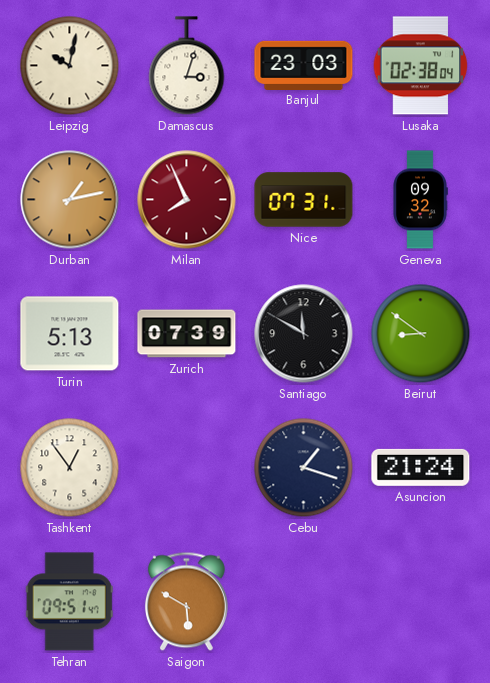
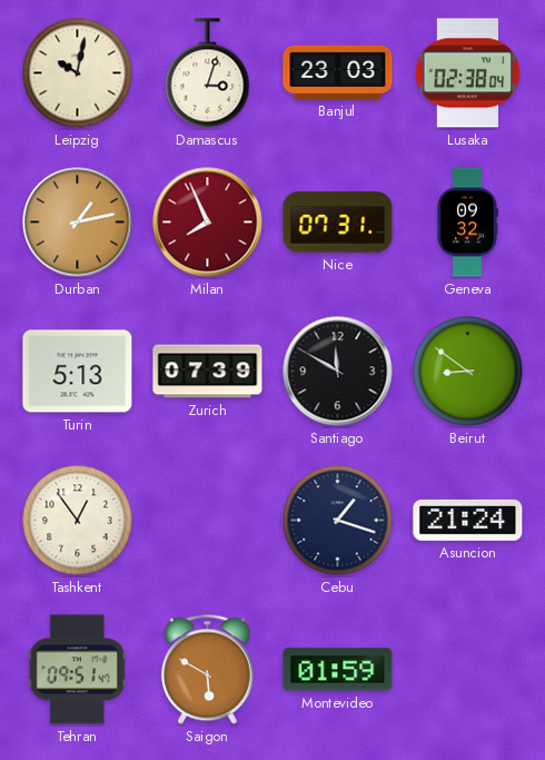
Montevideo: none -> 01:59
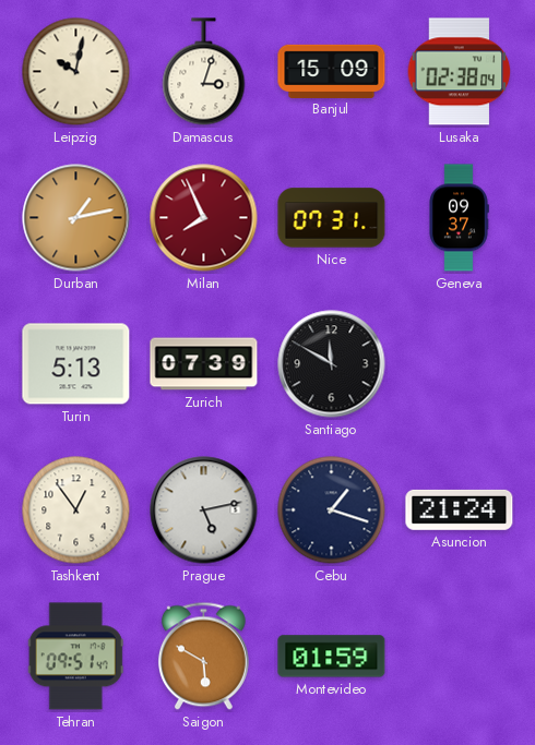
Banjul: 23:03 -> 15:09
Geneva: 09:32 -> 09:37
Beirut: 8:51 -> none
Prague: none -> 5:13
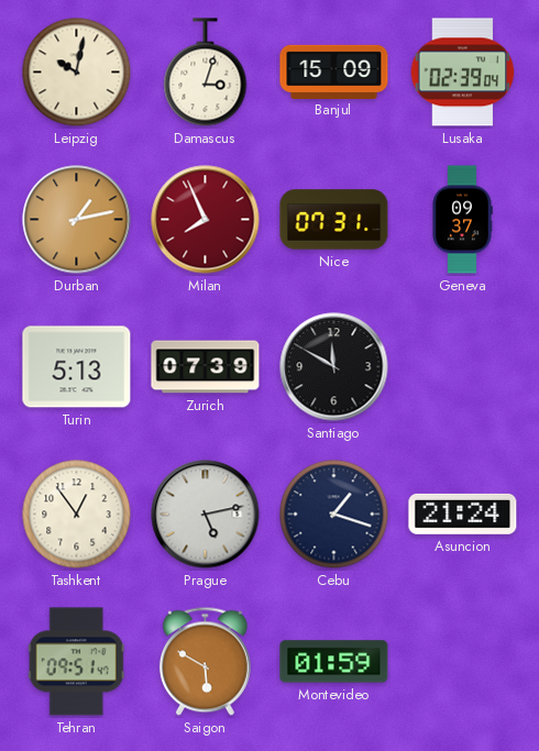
Lusaka: 02:38 -> 02:39
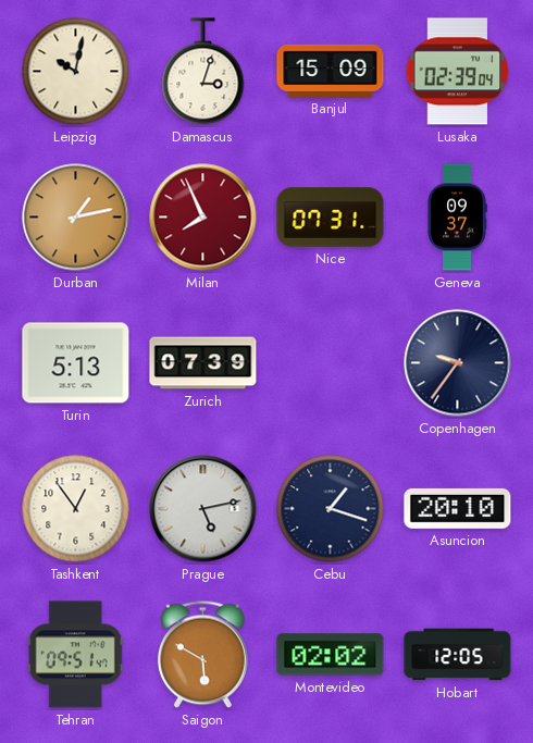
Santiago: 11:50 -> none
Copenhagen: none -> 9:36
Asuncion: 21:24 -> 20:10
Montevideo: 01:59 -> 02:02
Hobart: none -> 12:05
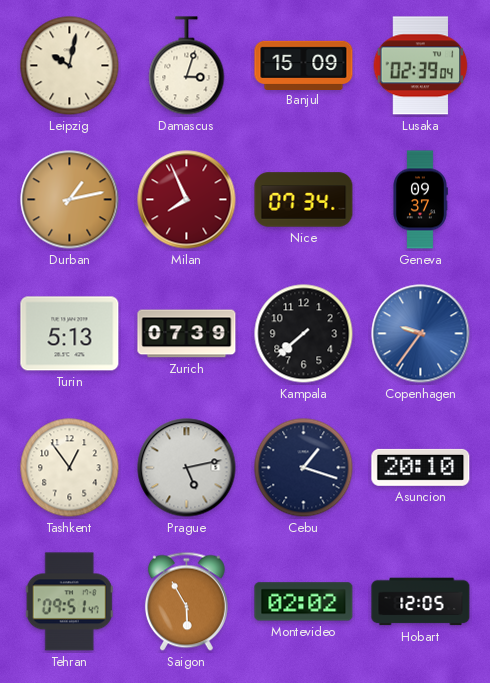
Nice: 07:31 -> 07:34
Kampala: none -> 7:38
Copenhagen dial: navy -> blue
Saigon: 5:50 -> 5:55
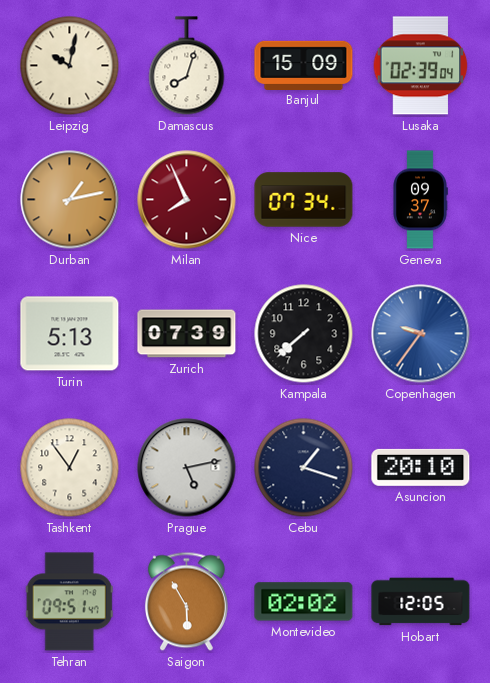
Damascus: 3:03 -> 8:03
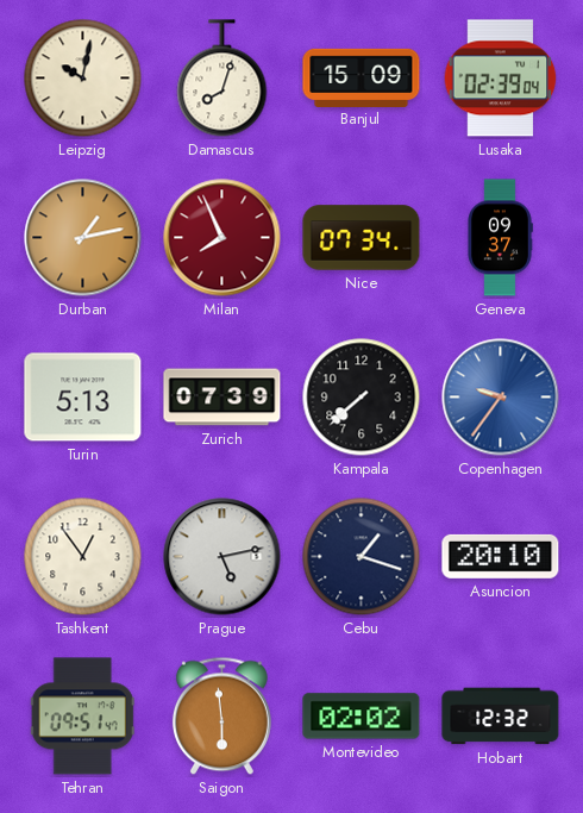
Saigon: 5:55 -> 5:59
Hobart: 12:05 -> 12:32
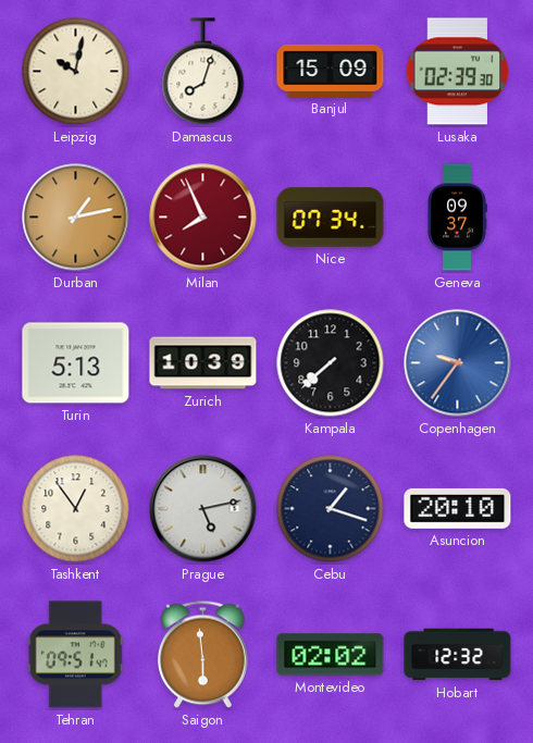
Lusaka: 02:39:04 -> 02:39:30
Zurich: 07:39 -> 10:39
